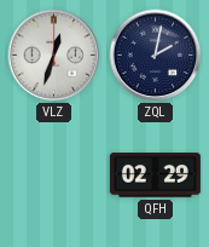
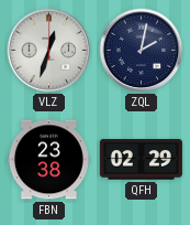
FBN: none -> 23:38
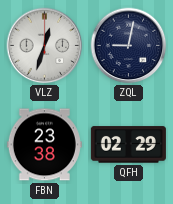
ZQL: 2:02 -> 9:02
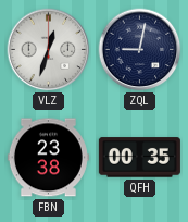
QFH: 02:29 -> 00:35
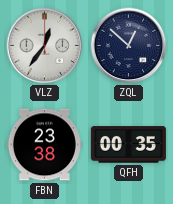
VLZ: 12:33 -> 12:36
ZQL: 9:02 -> 12:52
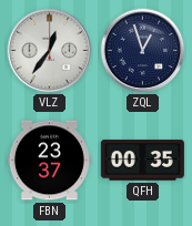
ZQL: 12:52 -> 12:57
FBN: 23:38 -> 23:37
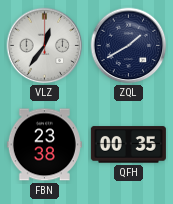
ZQL: 12:57 -> 1:40
FBN: 23:37 -> 23:38
